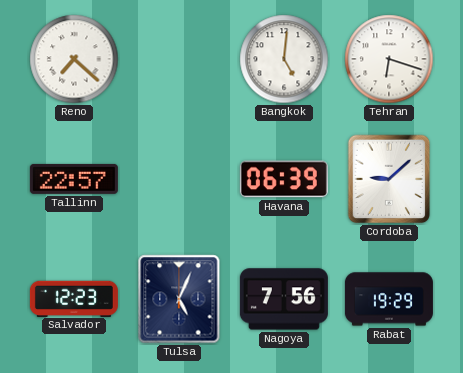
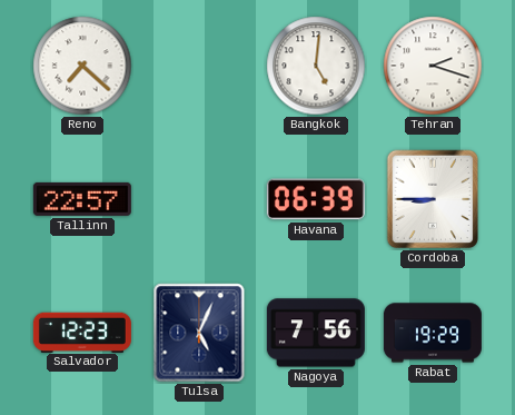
Tehran: 6:18 -> 2:18
Cordoba: 9:08 -> 8:45
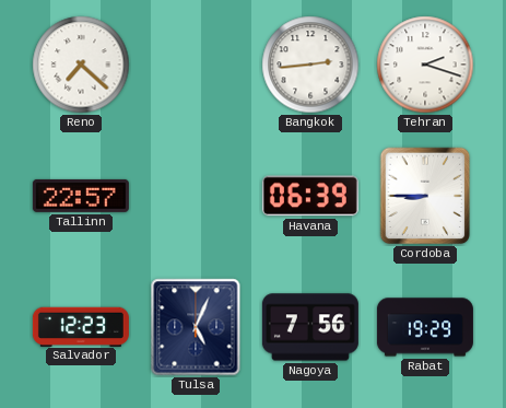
Bangkok: 5:01 -> 2:44
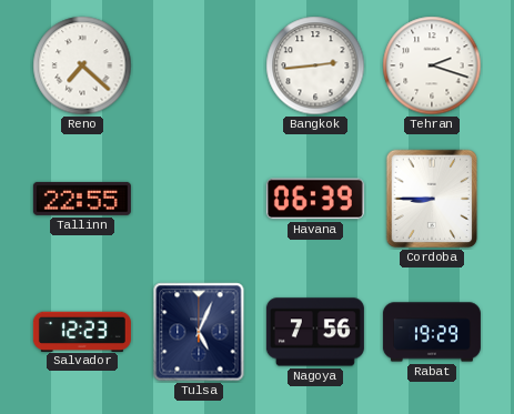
Tallinn: 22:57 -> 22:55
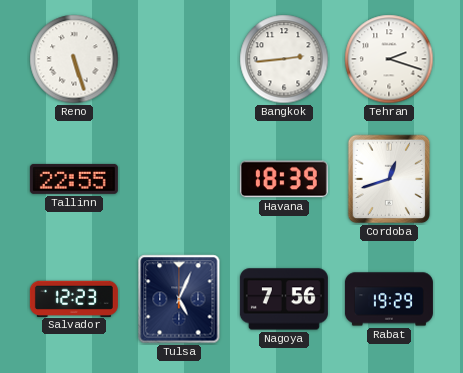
Reno: 7:22 -> 5:27
Havana: 06:39 -> 18:39
Cordoba: 8:45 -> 12:42
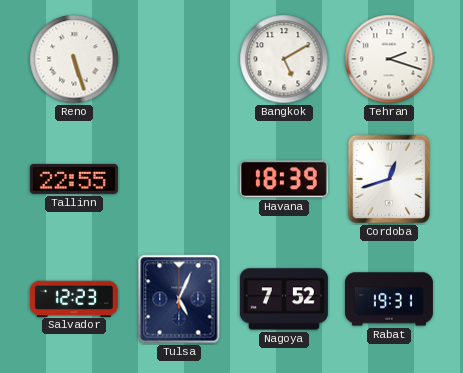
Bangkok: 2:44 -> 5:10
Nagoya: 7:56 -> 7:52
Rabat: 19:29 -> 19:31
